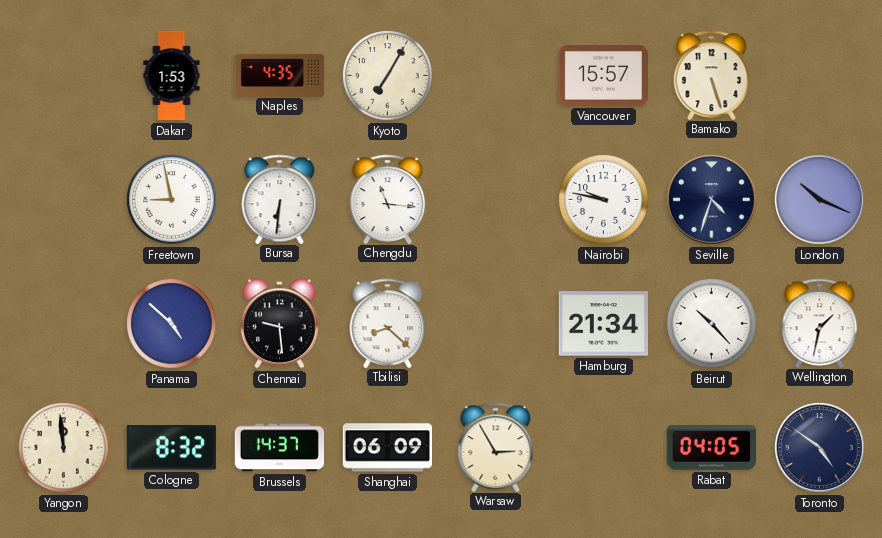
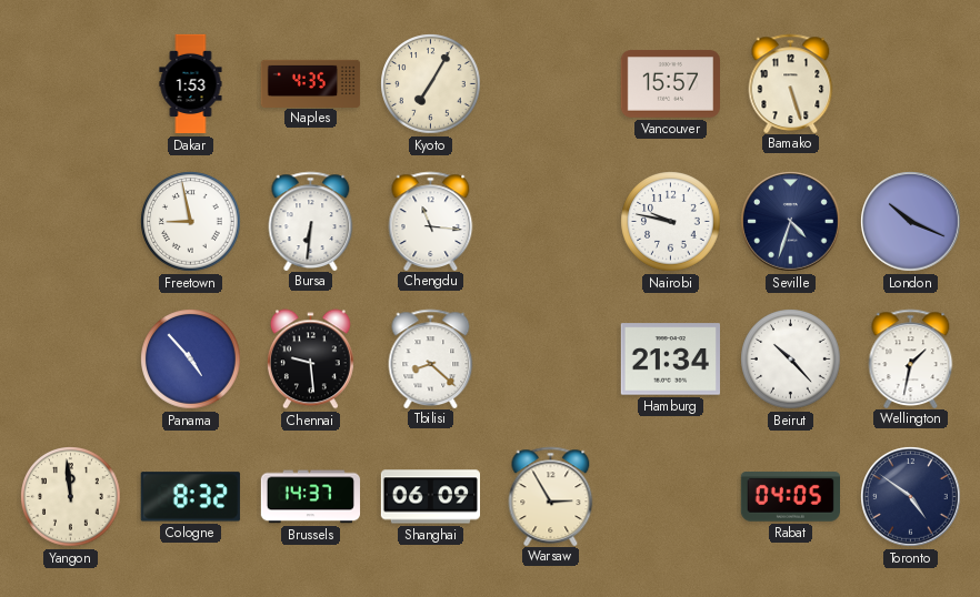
Panama: 4:52 -> 4:53
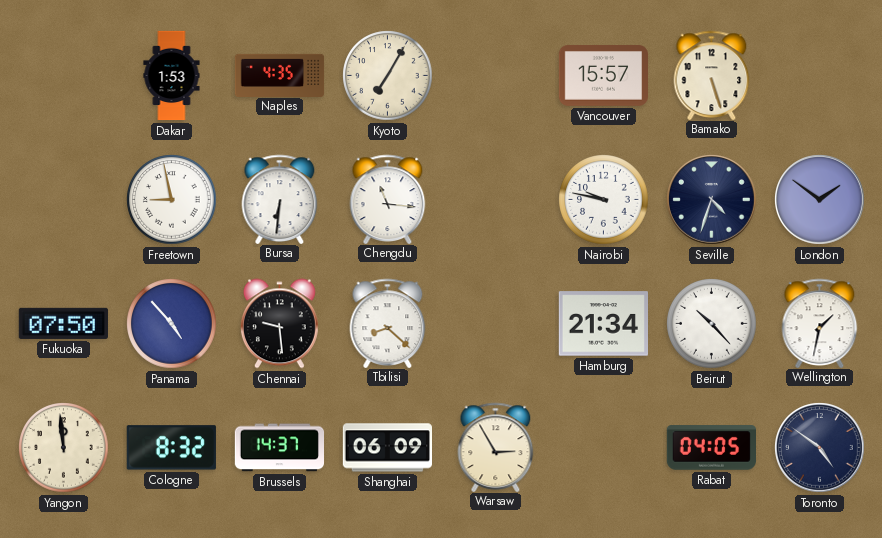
London: 10:19 -> 1:51
Fukuoka: none -> 07:50
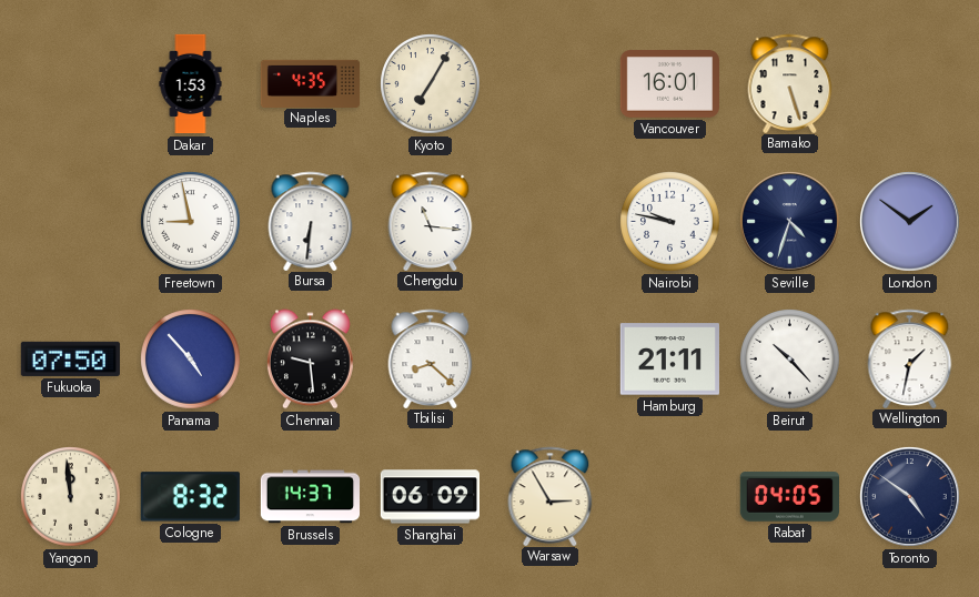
Vancouver: 15:57 -> 16:01
Hamburg: 21:34 -> 21:11
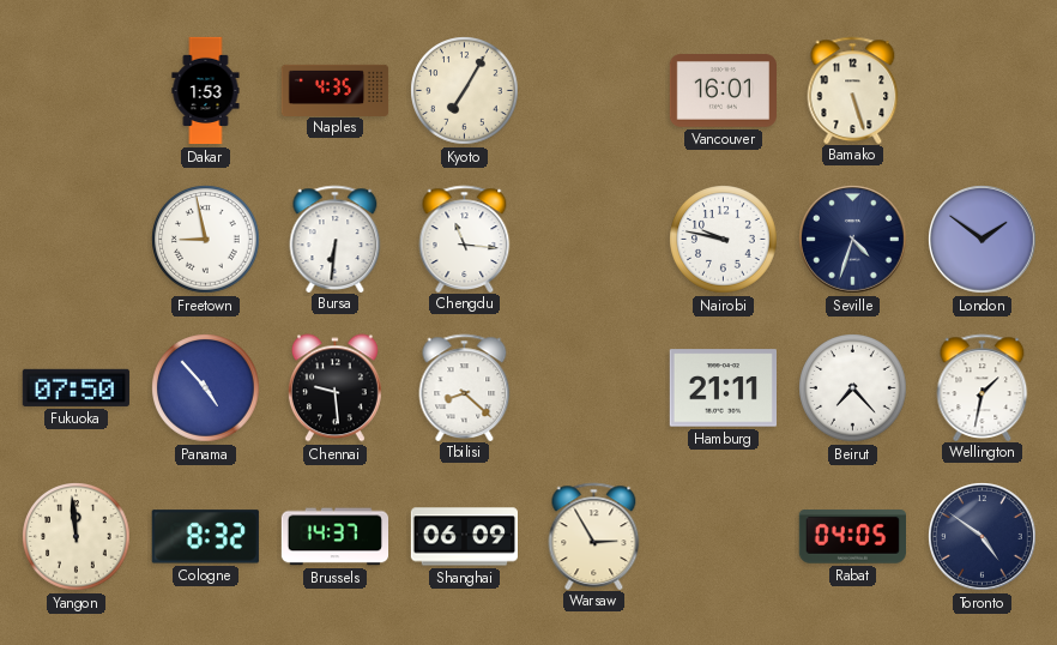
Beirut: 10:23 -> 7:23
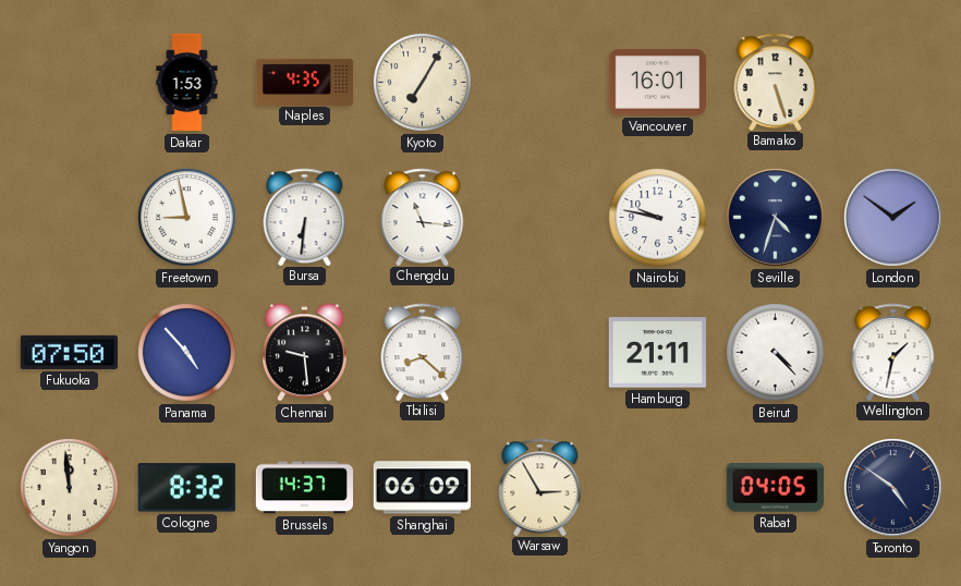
Beirut: 7:23 -> 4:23
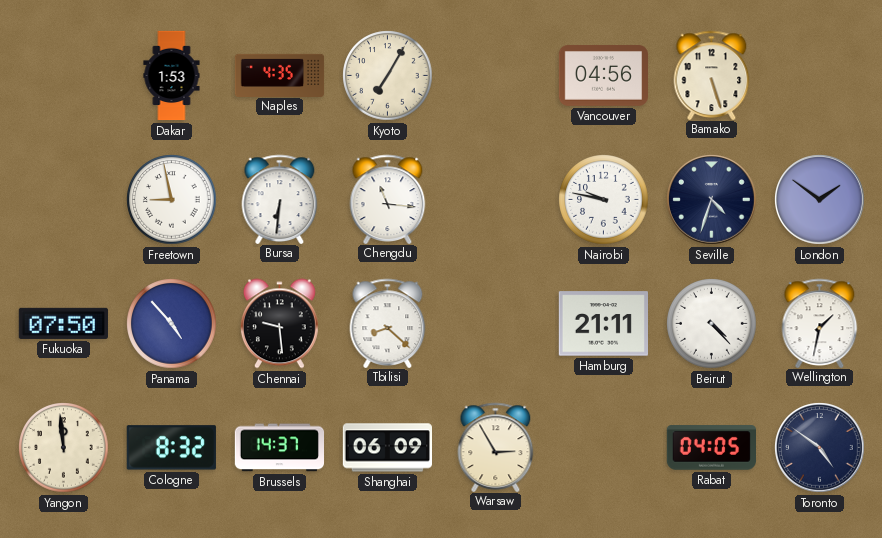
Vancouver: 16:01 -> 04:56
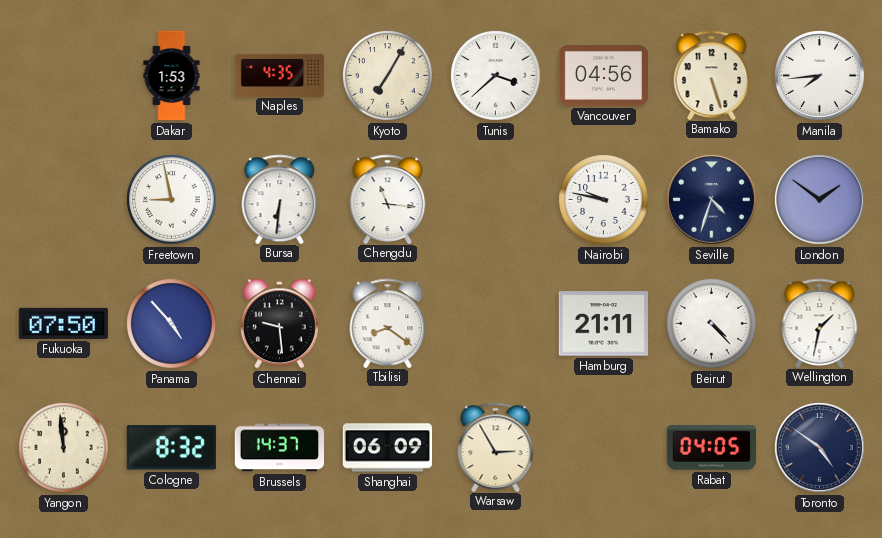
Tunis: none -> 3:38
Manila: none -> 7:44
Tbilisi: 8:22 -> 8:21
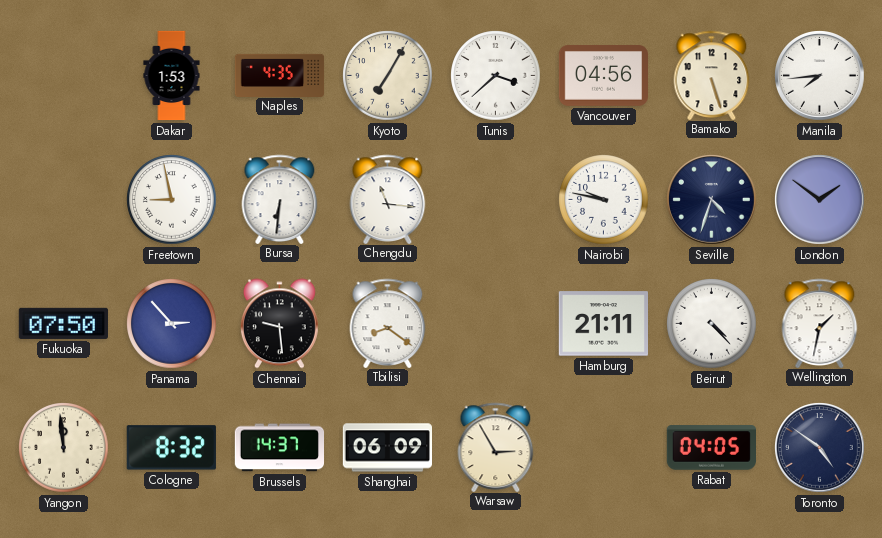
Panama: 4:53 -> 2:53
